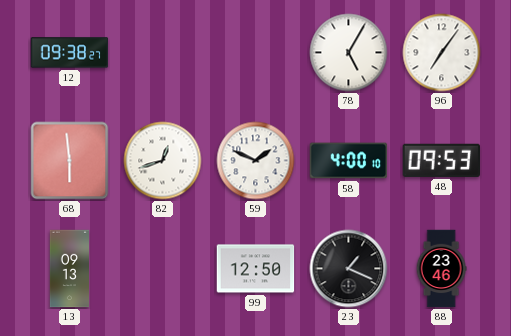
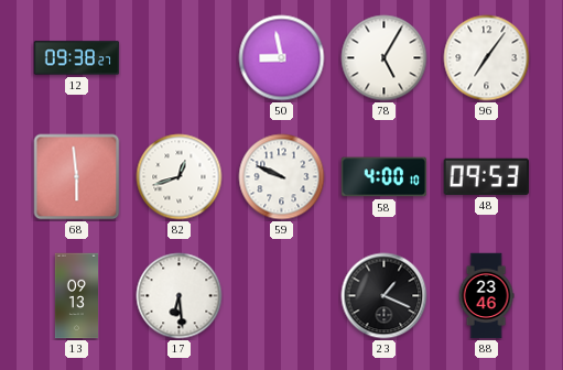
50: none -> 8:58
59: 1:49 -> 9:49
17: none -> 6:29
99: 12:50 -> none
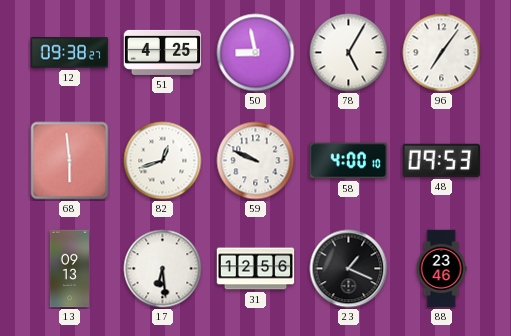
51: none -> 4:25
31: none -> 12:56
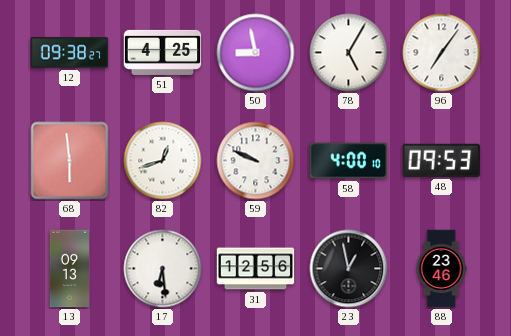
23: 1:19 -> 12:58
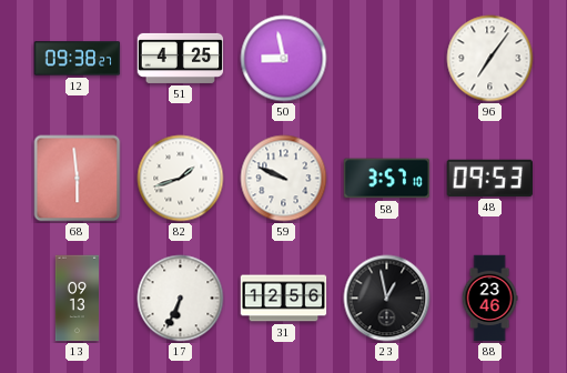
78: 5:05 -> none
82: 12:42 -> 1:42
58: 4:00 -> 3:57
17: 6:29 -> 6:34
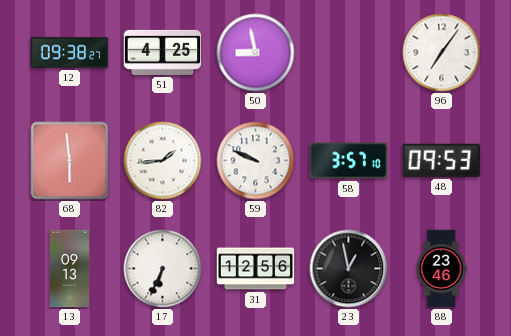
82: 1:42 -> 1:44
